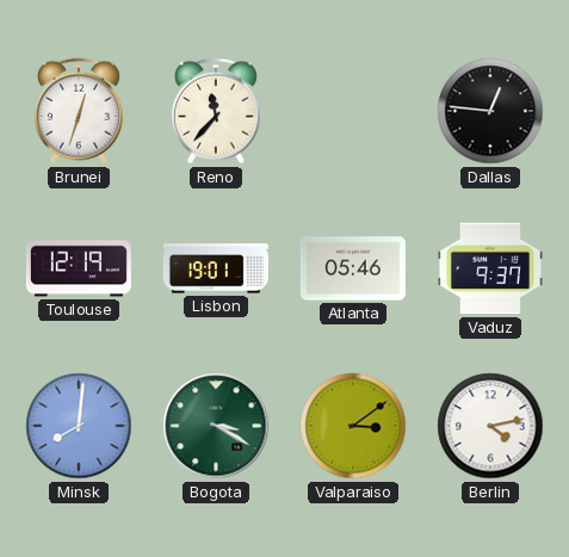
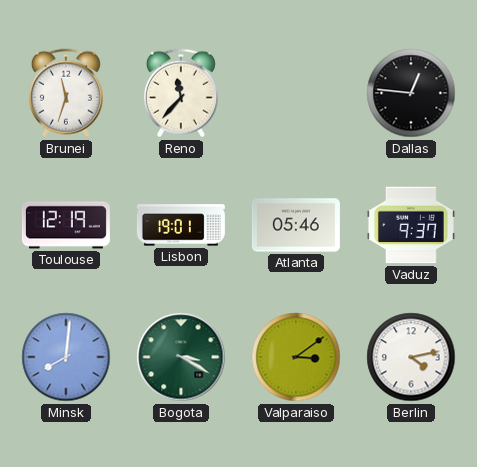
Brunei: 12:33 -> 11:33
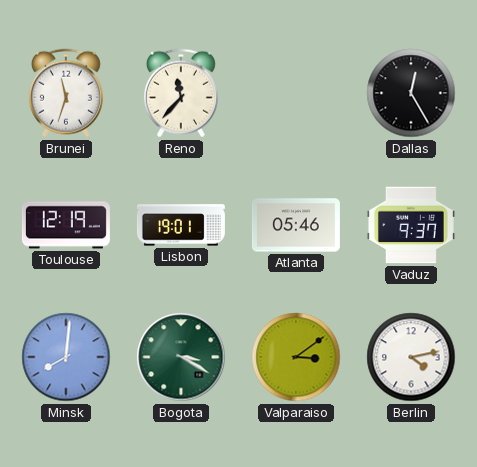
Dallas: 12:46 -> 12:25
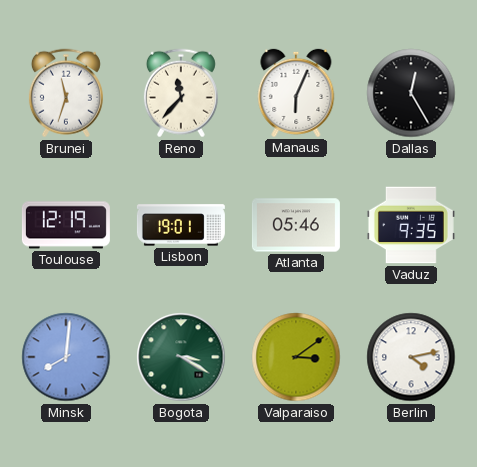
Manaus: none -> 6:04
Vaduz: 9:37 -> 9:35
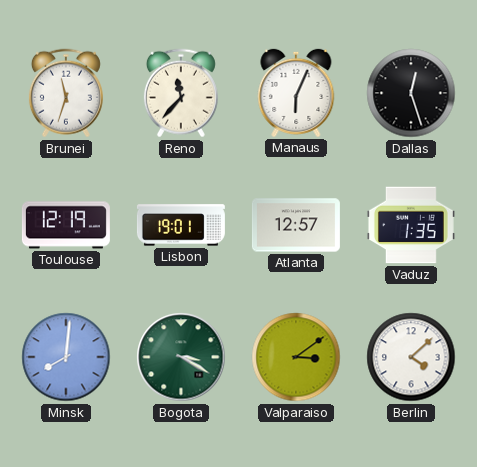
Dallas: 12:25 -> 12:27
Atlanta: 05:46 -> 12:57
Vaduz: 9:35 -> 1:35
Berlin: 4:13 -> 4:08
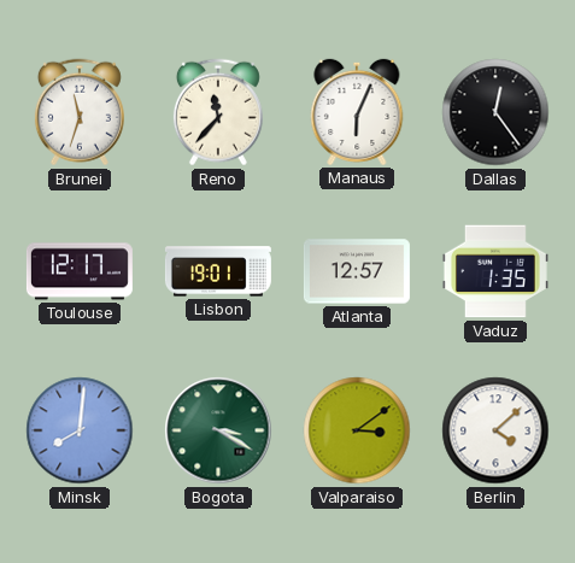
Dallas: 12:27 -> 12:24
Toulouse: 12:19 -> 12:17
